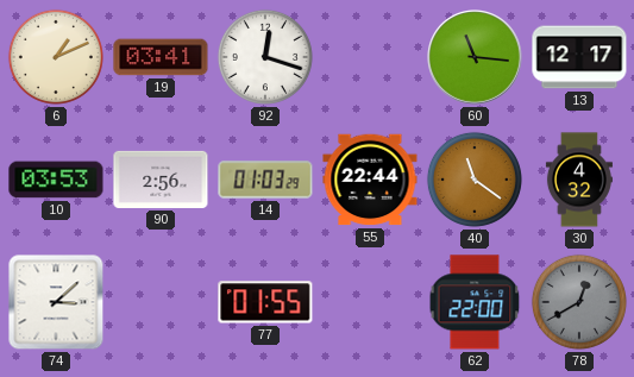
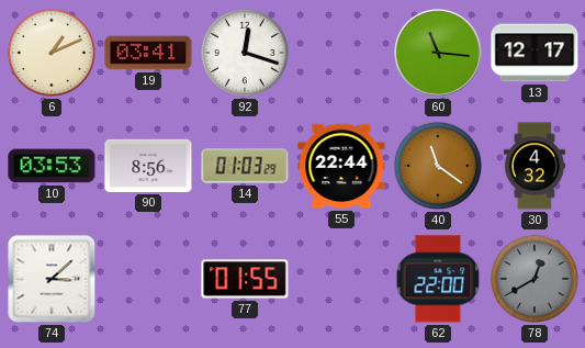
90: 2:56 -> 8:56
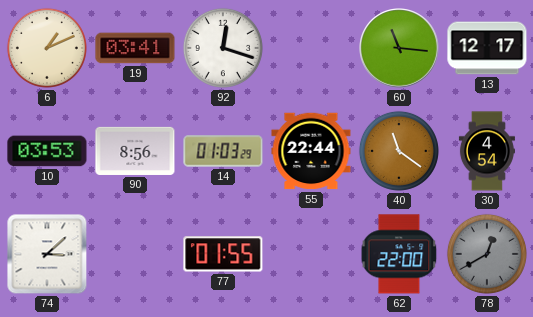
30: 4:32 -> 4:54
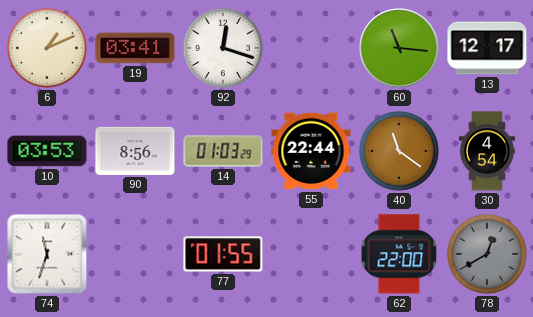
74: 3:08 -> 11:33
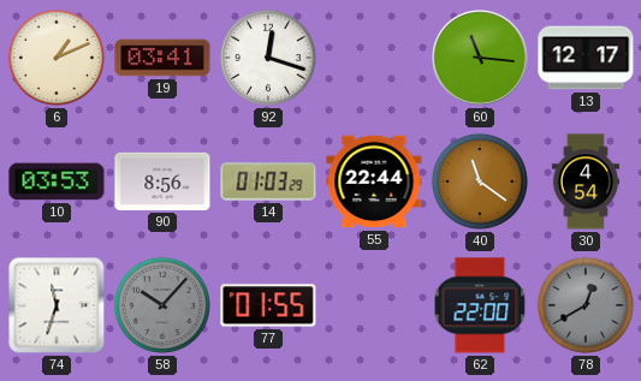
58: none -> 10:07
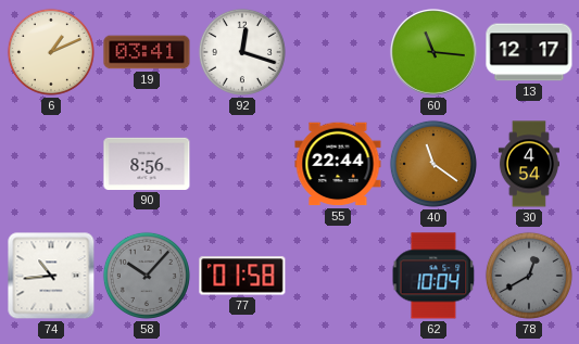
10: 03:53 -> none
14: 01:03 -> none
74: 11:33 -> 10:44
77: 01:55 -> 01:58
62: 22:00 -> 10:04
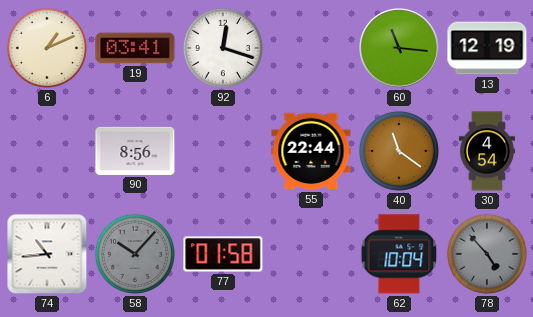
13: 12:17 -> 12:19
78: 12:40 -> 4:53
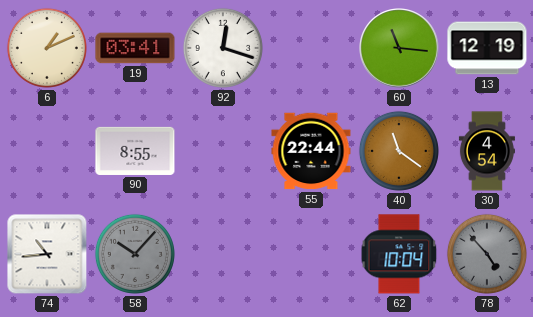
90: 8:56 -> 8:55
77: 01:58 -> none
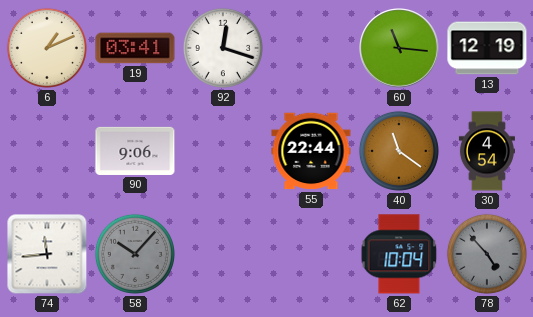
90: 8:55 -> 9:06
74: 10:44 -> 11:44
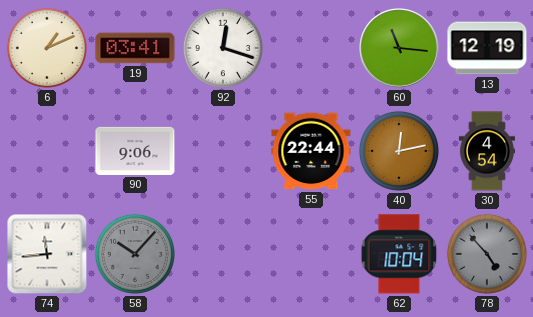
40: 11:21 -> 12:13
